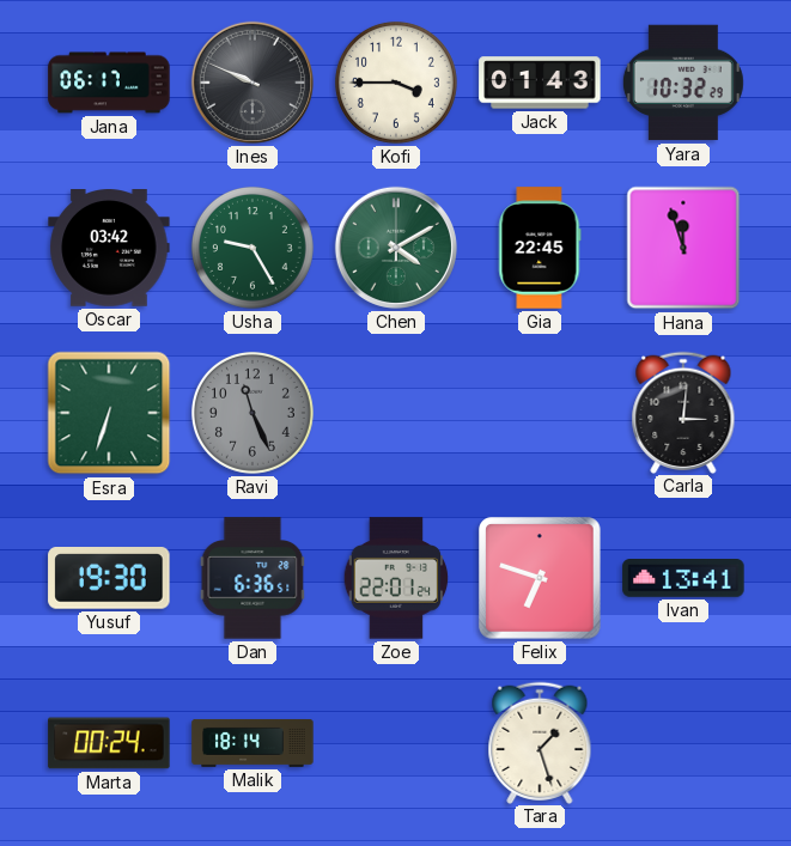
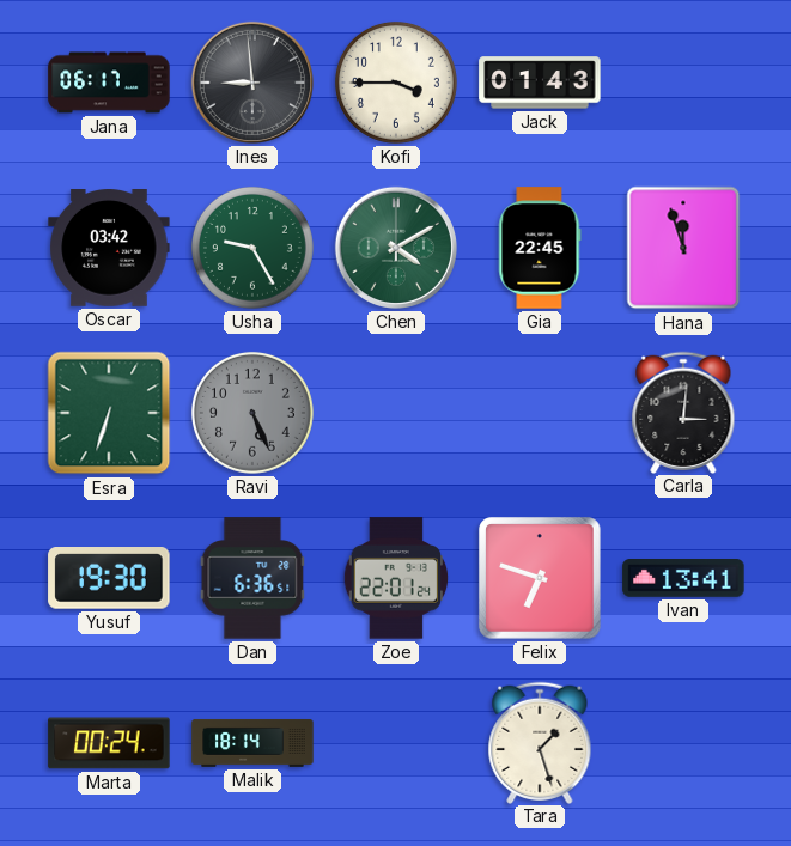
Ines: 9:49 -> 8:59
Yara: 10:32 -> none
Ravi: 11:26 -> 5:26
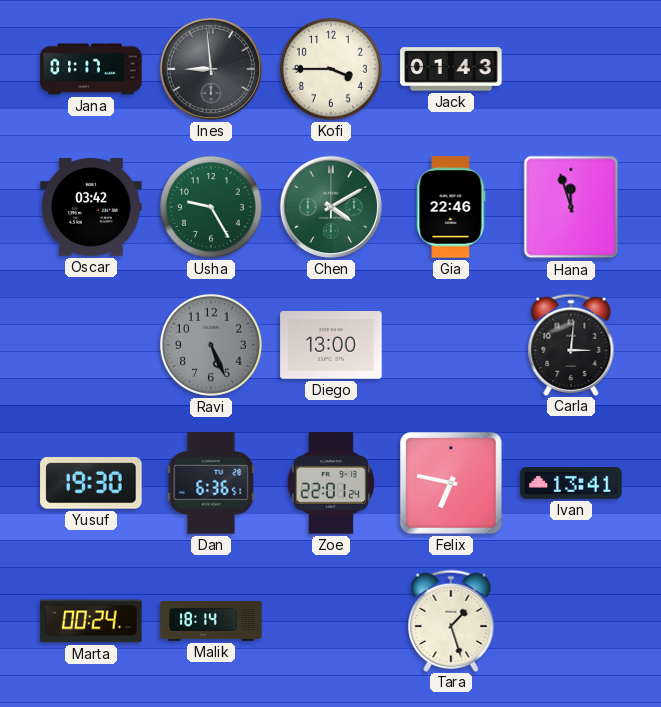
Jana: 06:17 -> 01:17
Gia: 22:45 -> 22:46
Esra: 6:33 -> none
Diego: none -> 13:00
Felix: 6:48 -> 6:47
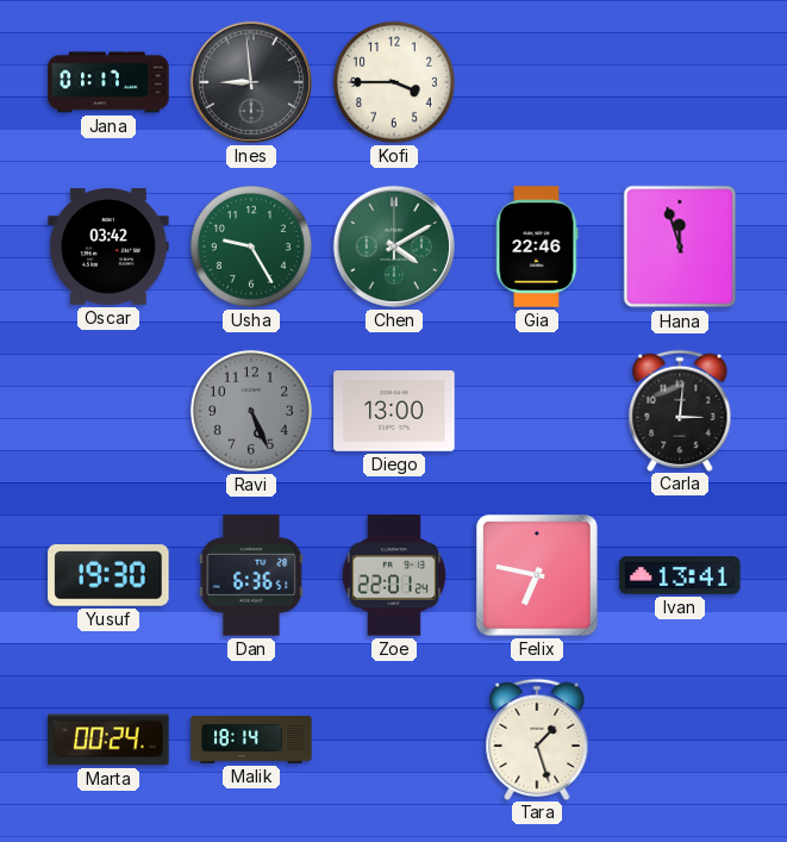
Jack: 01:43 -> none
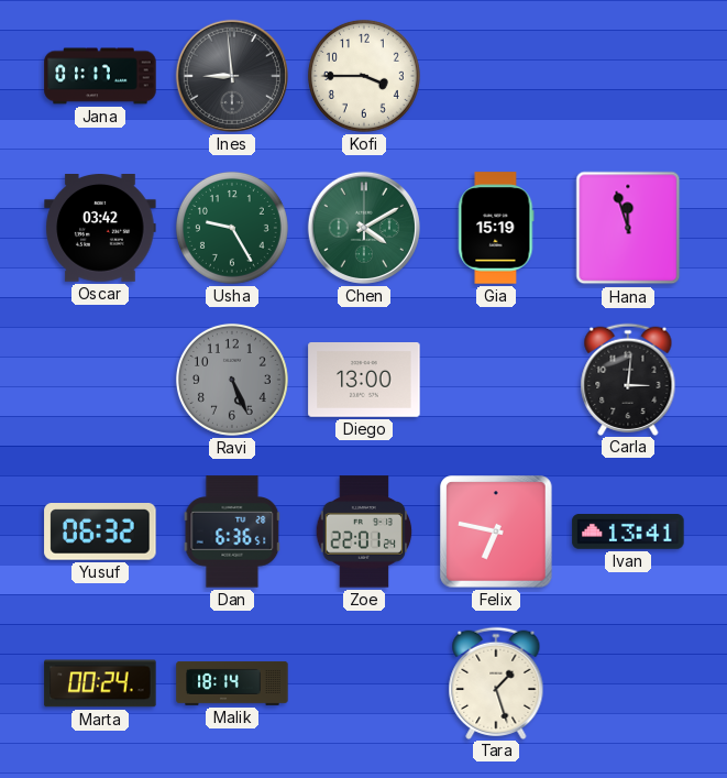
Gia: 22:46 -> 15:19
Yusuf: 19:30 -> 06:32
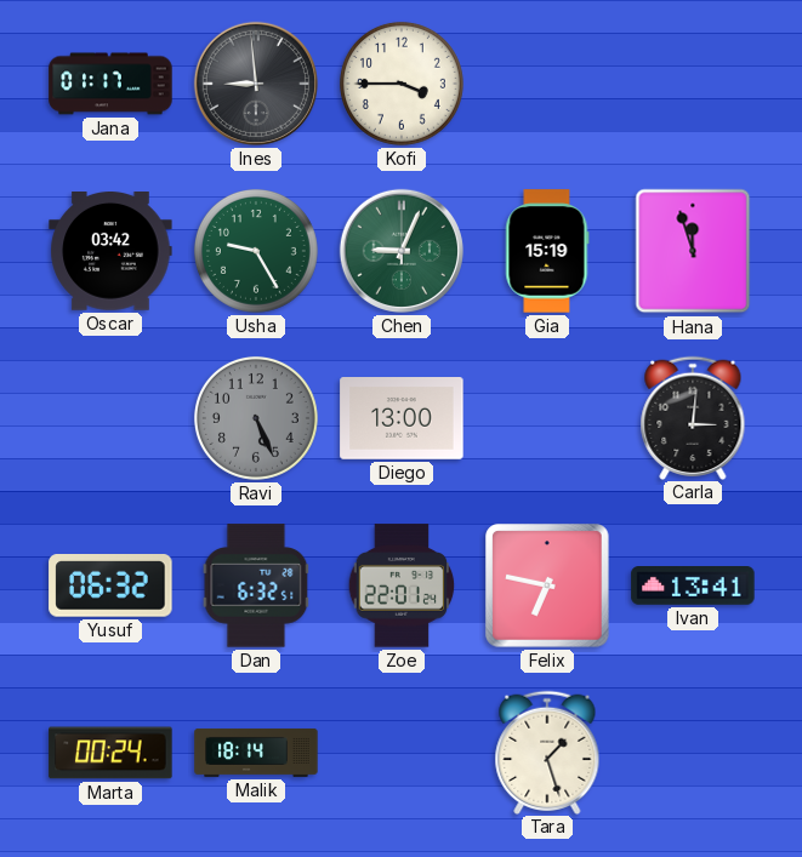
Chen: 4:10 -> 9:04
Dan: 6:36 -> 6:32
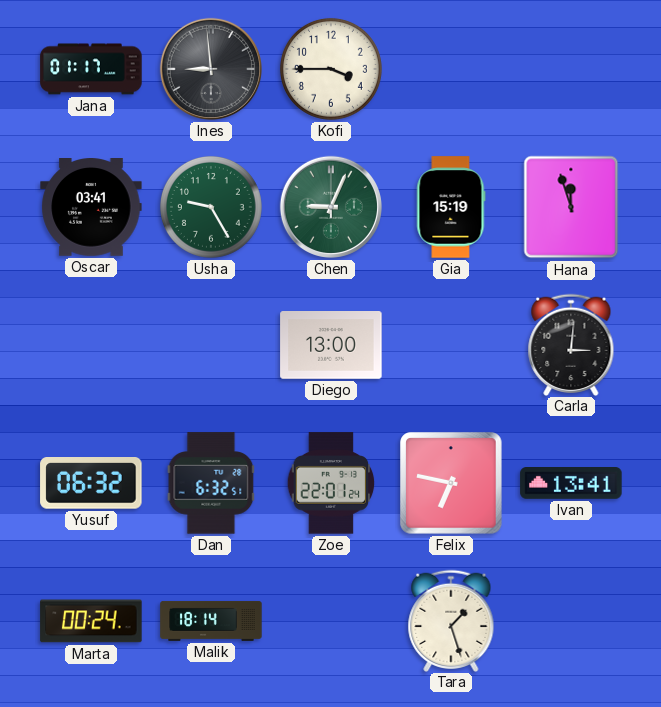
Oscar: 03:42 -> 03:41
Ravi: 5:26 -> none
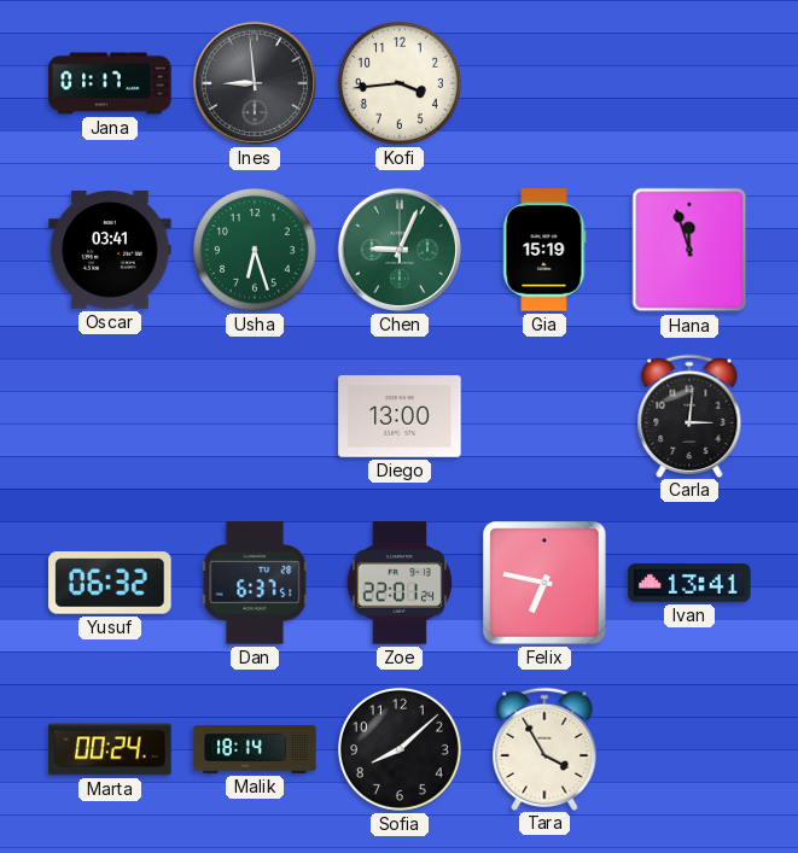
Kofi: 3:45 -> 3:44
Usha: 9:25 -> 6:27
Dan: 6:32 -> 6:37
Sofia: none -> 8:08
Tara: 1:27 -> 3:55
